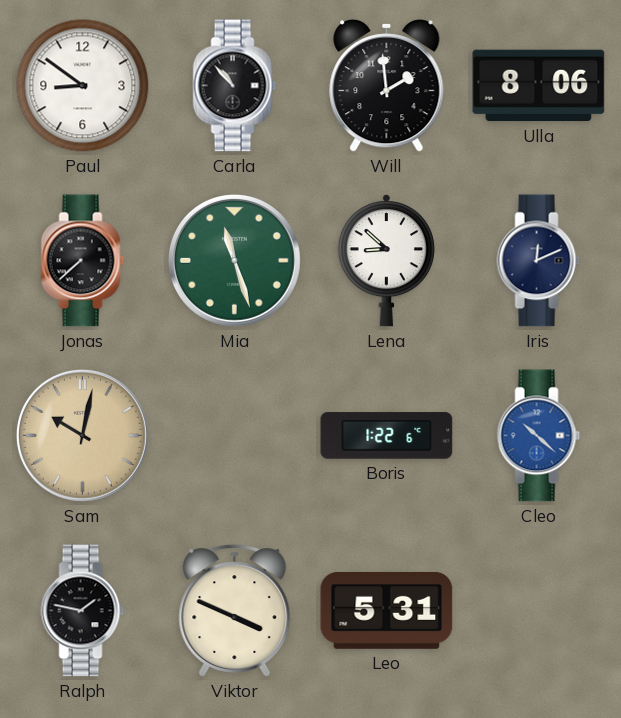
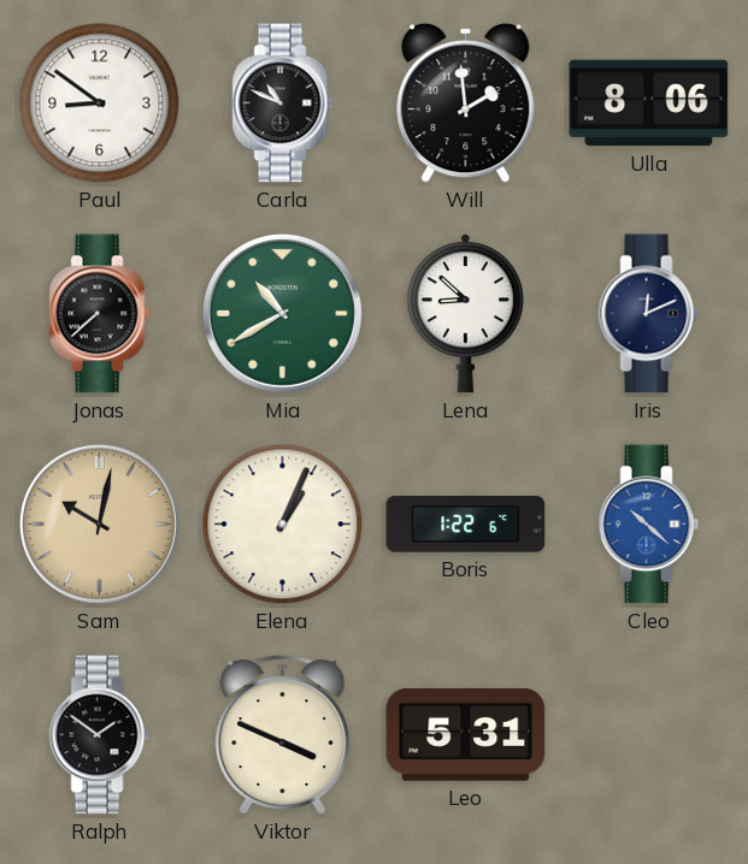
Carla: 10:53 -> 10:49
Mia: 11:27 -> 10:40
Elena: none -> 1:04
Ralph: 1:47 -> 1:51
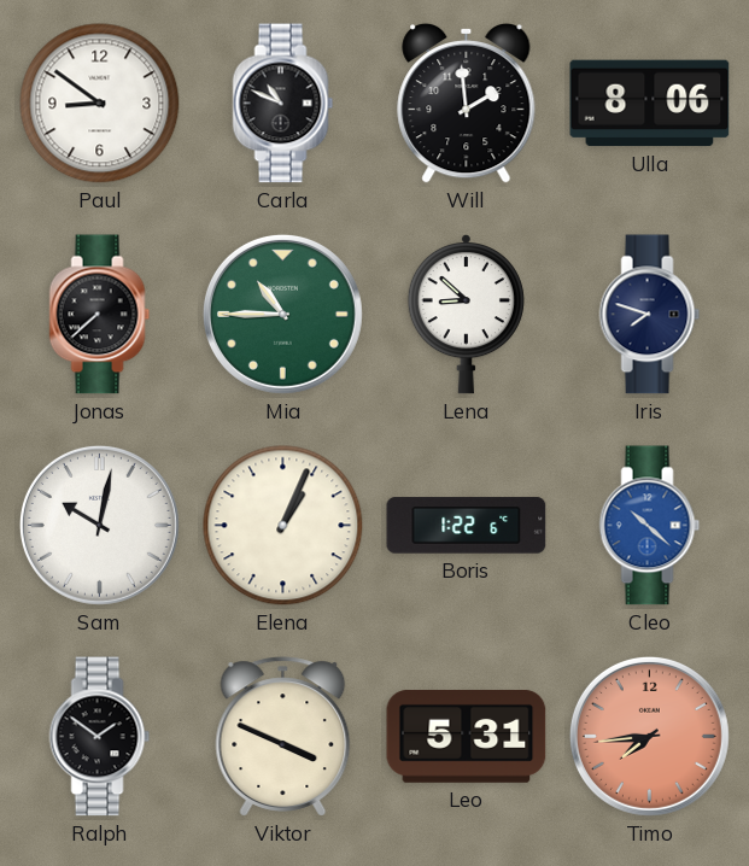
Mia: 10:40 -> 10:45
Iris: 12:11 -> 7:48
Sam dial: champagne -> white
Timo: none -> 7:44
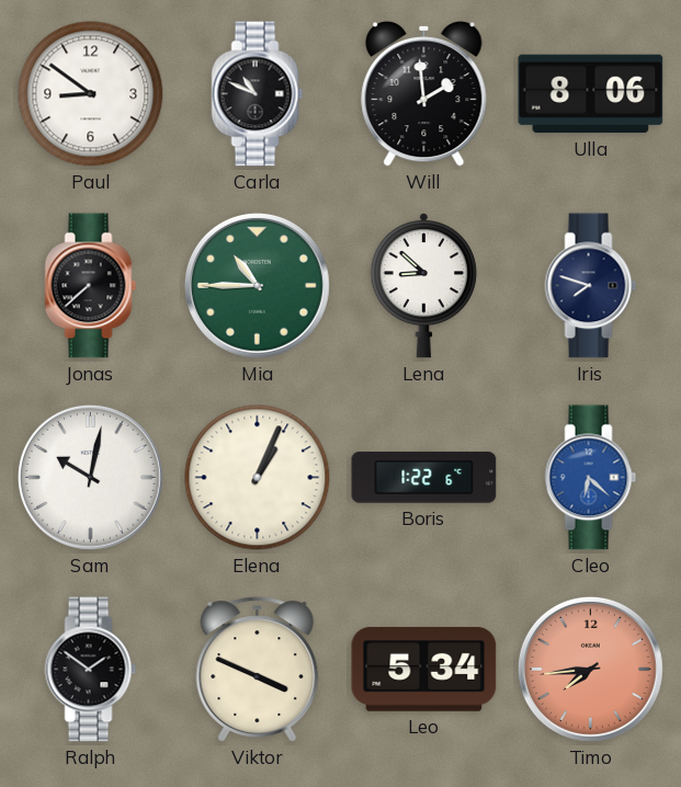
Cleo: 10:22 -> 6:22
Leo: 5:31 -> 5:34
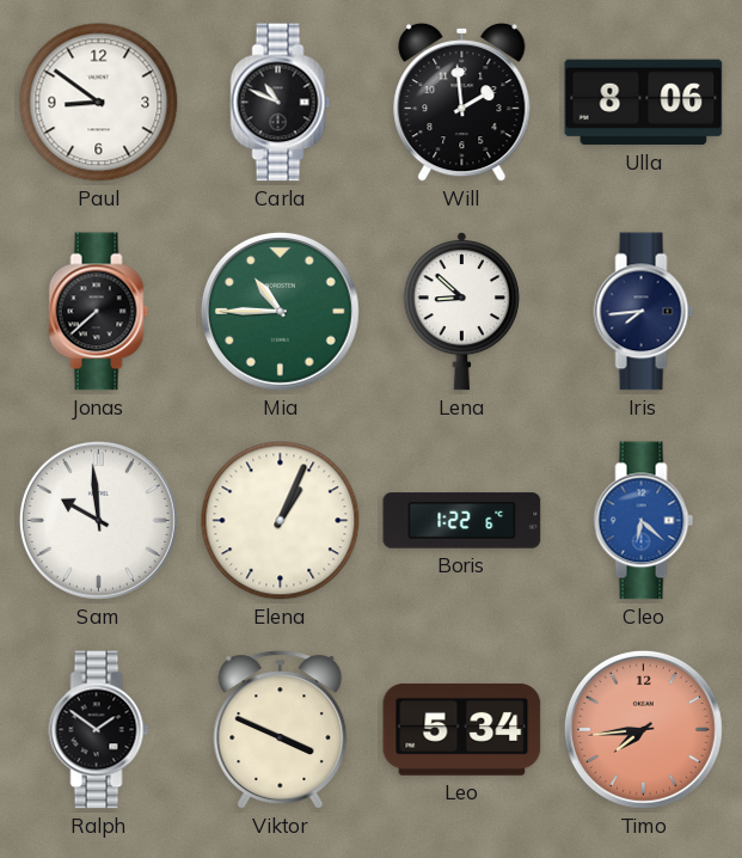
Iris: 7:48 -> 7:44
Sam: 10:02 -> 9:59
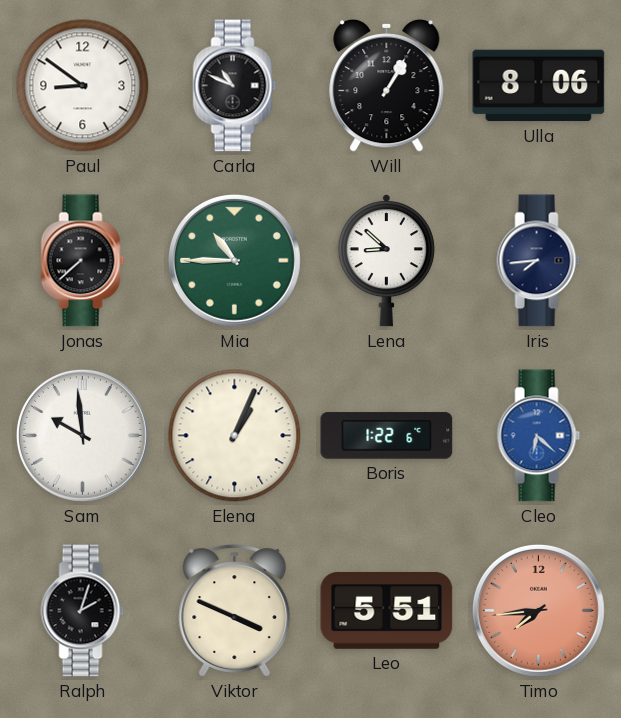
Will: 1:59 -> 1:05
Ralph: 1:51 -> 2:03
Leo: 5:34 -> 5:51
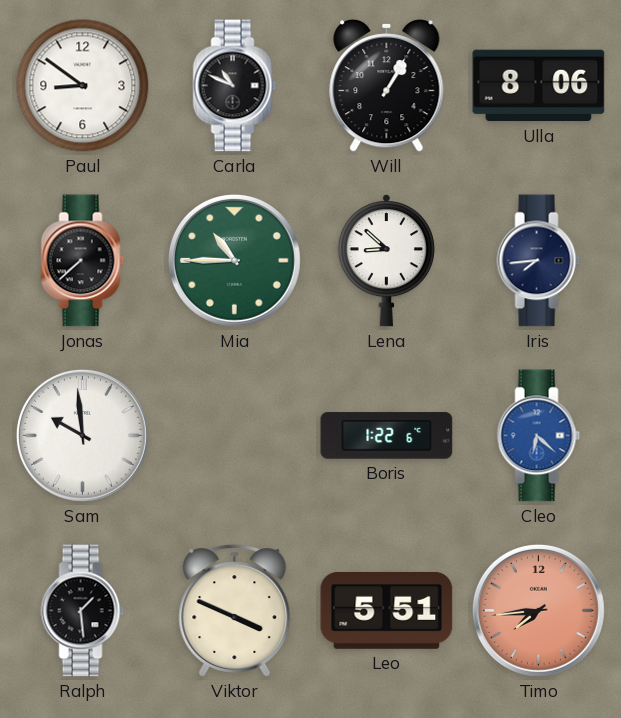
Elena: 1:04 -> none
Ralph: 2:03 -> 1:29
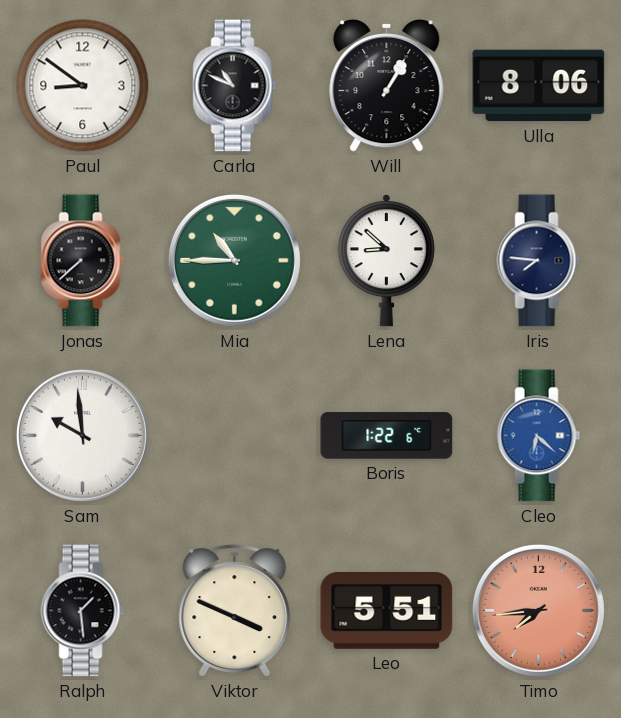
Iris: 7:44 -> 7:46
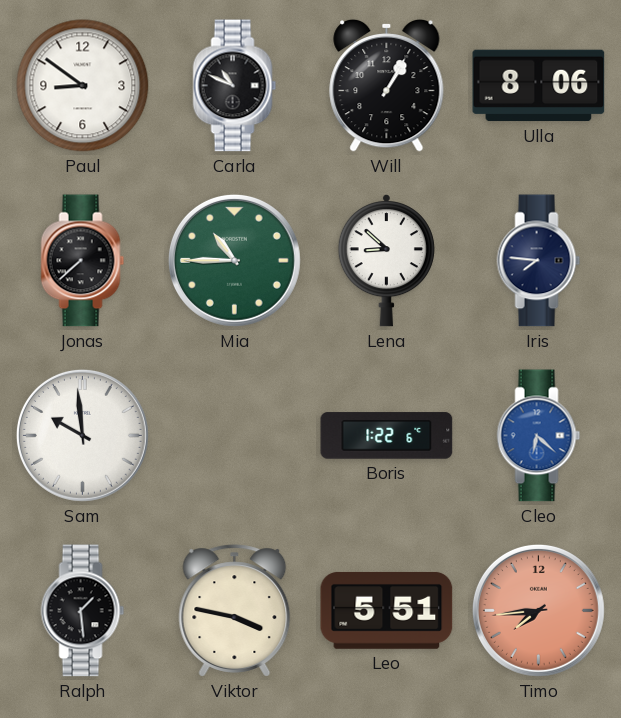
Viktor: 3:49 -> 3:47
